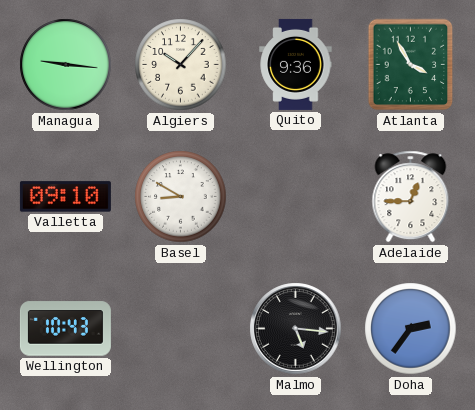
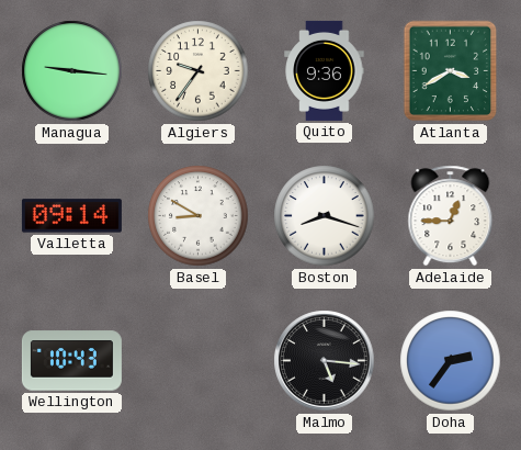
Algiers: 10:07 -> 9:36
Atlanta: 3:55 -> 3:40
Valletta: 09:10 -> 09:14
Boston: none -> 8:18
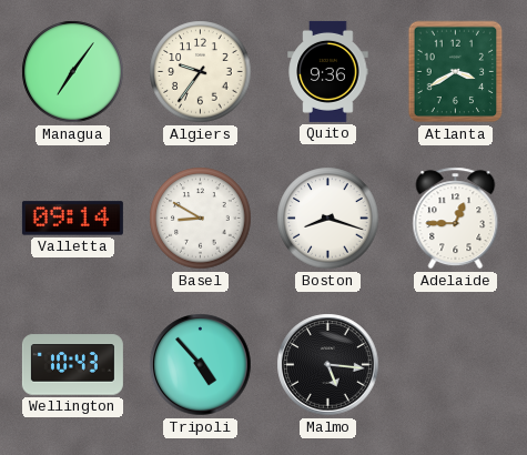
Managua: 9:16 -> 7:06
Tripoli: none -> 4:53
Doha: 2:36 -> none
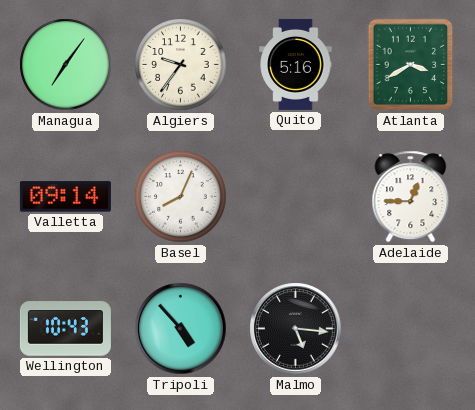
Quito: 9:36 -> 5:16
Basel: 8:50 -> 8:04
Boston: 8:18 -> none
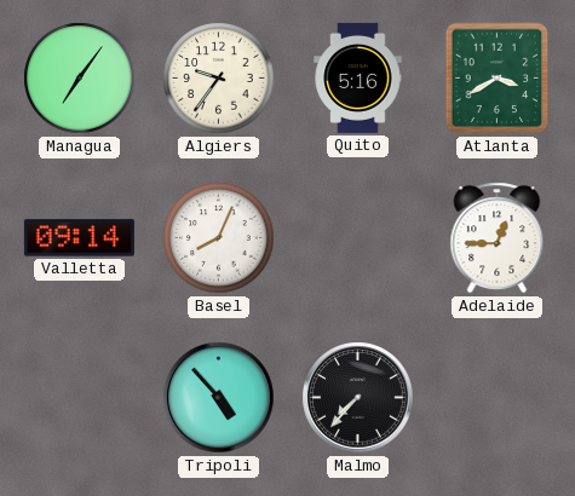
Wellington: 10:43 -> none
Malmo: 5:16 -> 7:37
